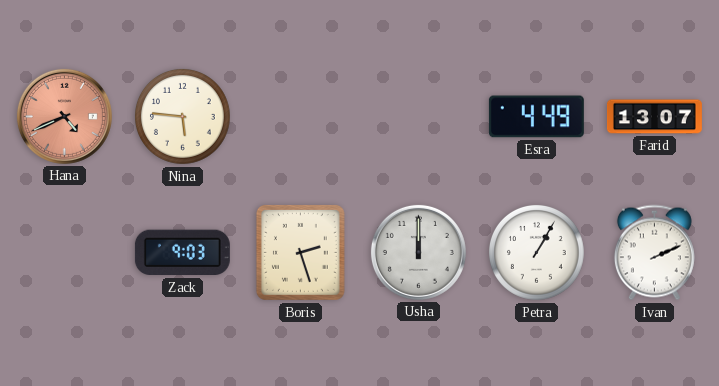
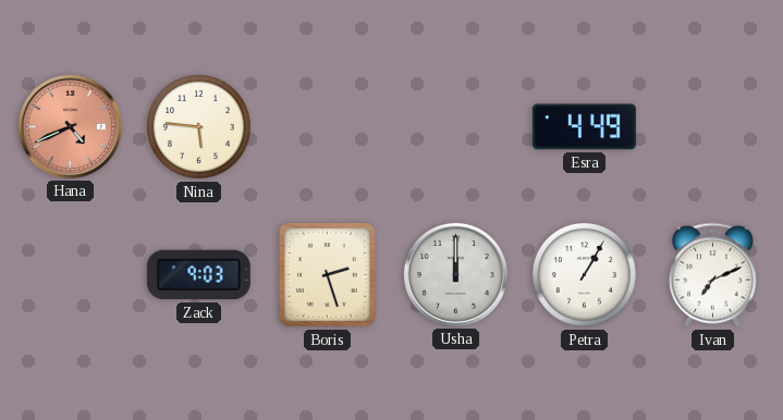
Farid: 13:07 -> none
Ivan: 2:11 -> 7:11
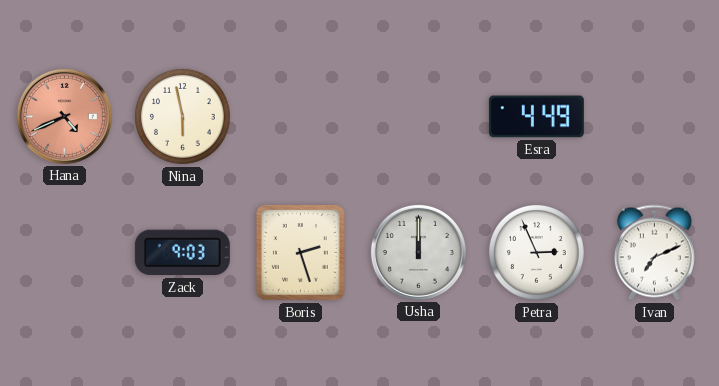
Nina: 5:46 -> 5:58
Petra: 1:05 -> 2:56
